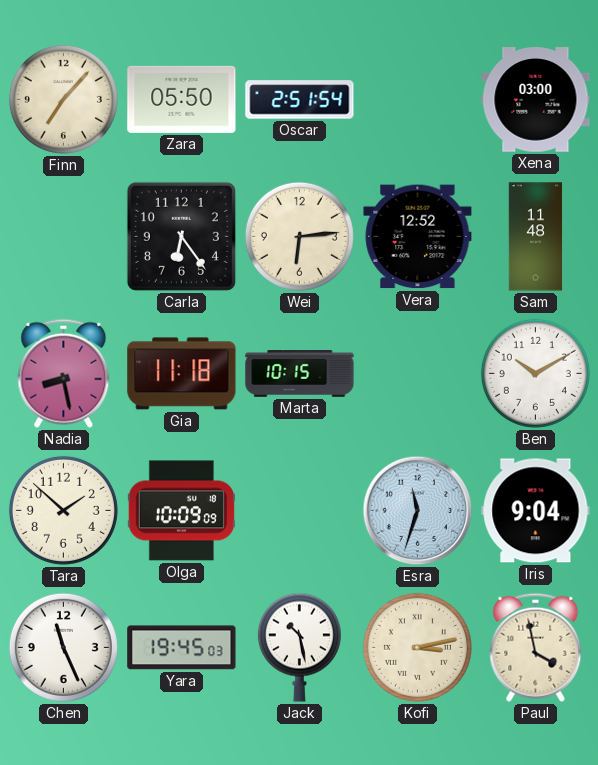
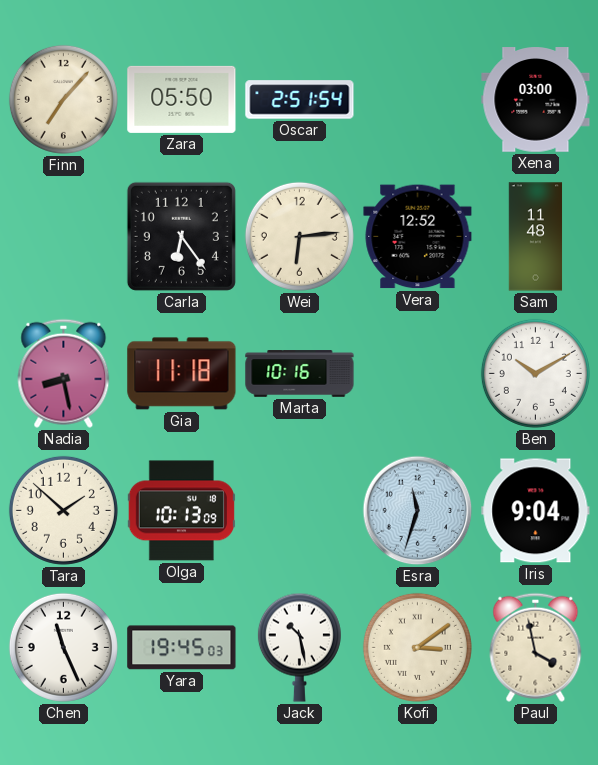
Marta: 10:15 -> 10:16
Olga: 10:09 -> 10:13
Kofi: 3:13 -> 3:09
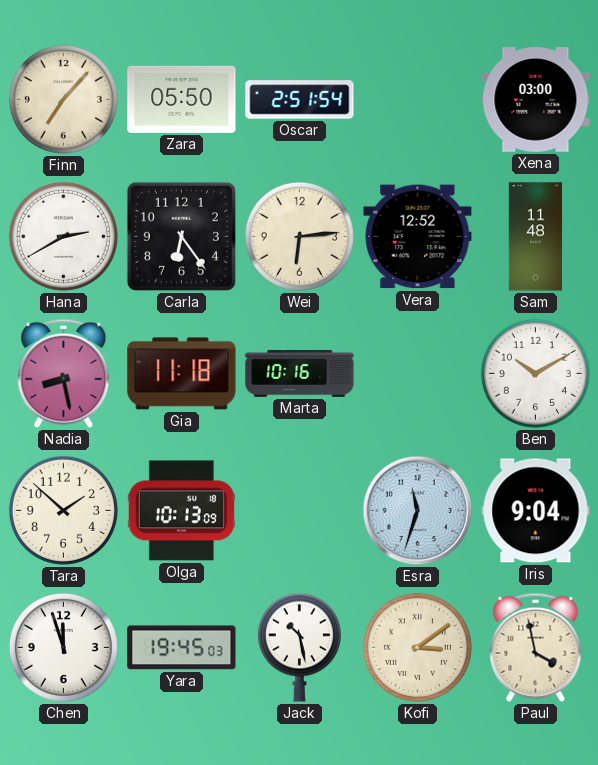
Hana: none -> 2:40
Chen: 11:26 -> 11:57
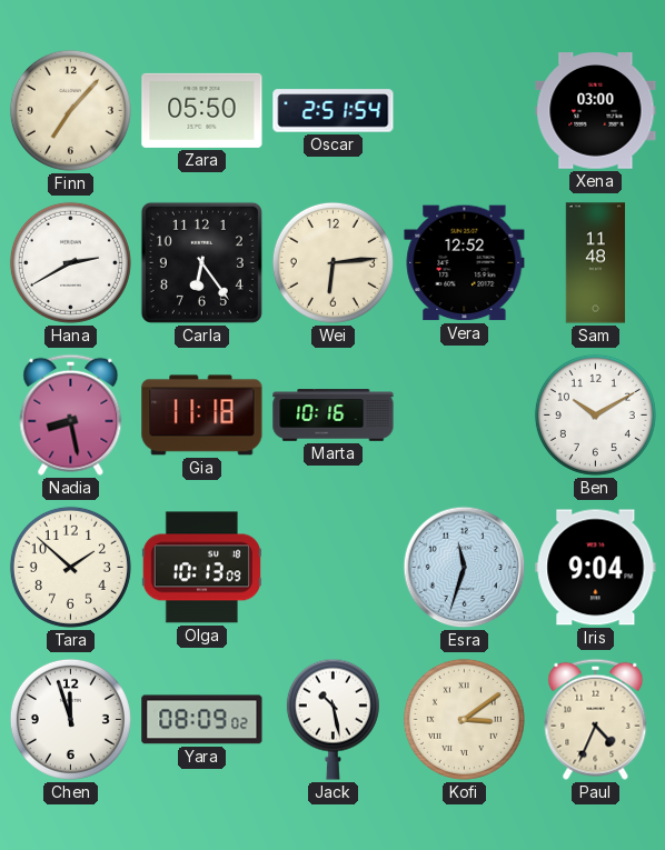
Yara: 19:45 -> 08:09
Paul: 3:58 -> 4:34
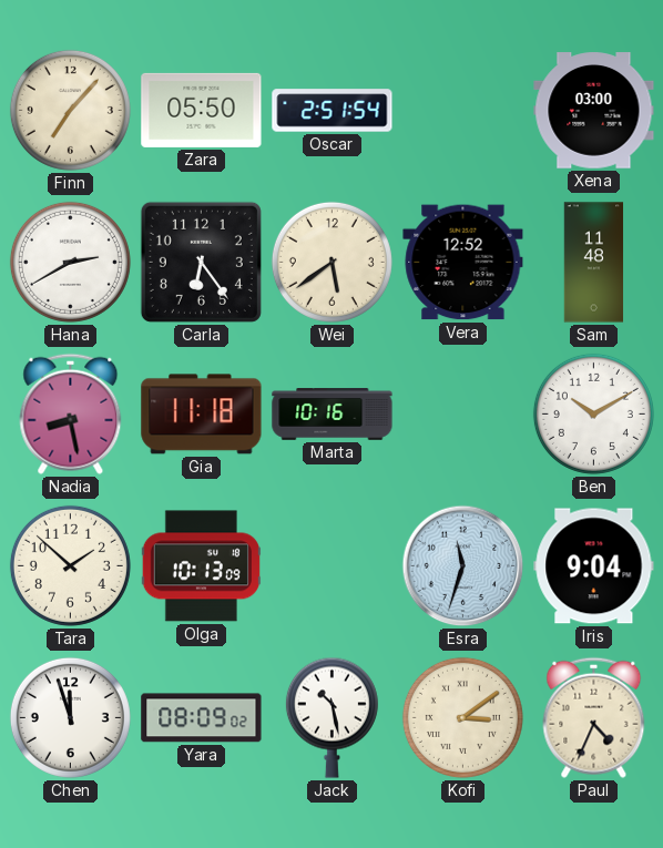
Wei: 6:14 -> 5:39
